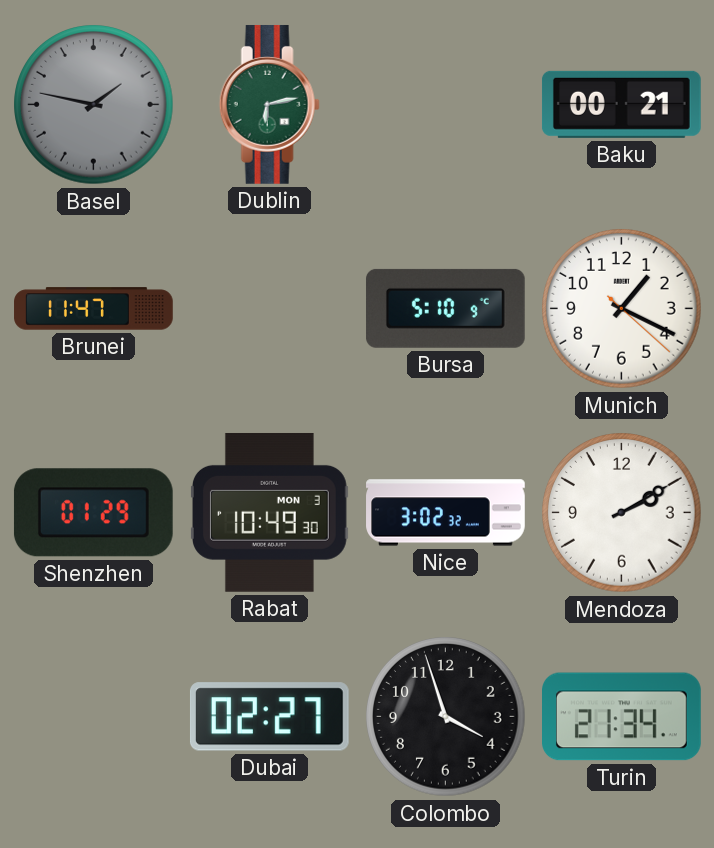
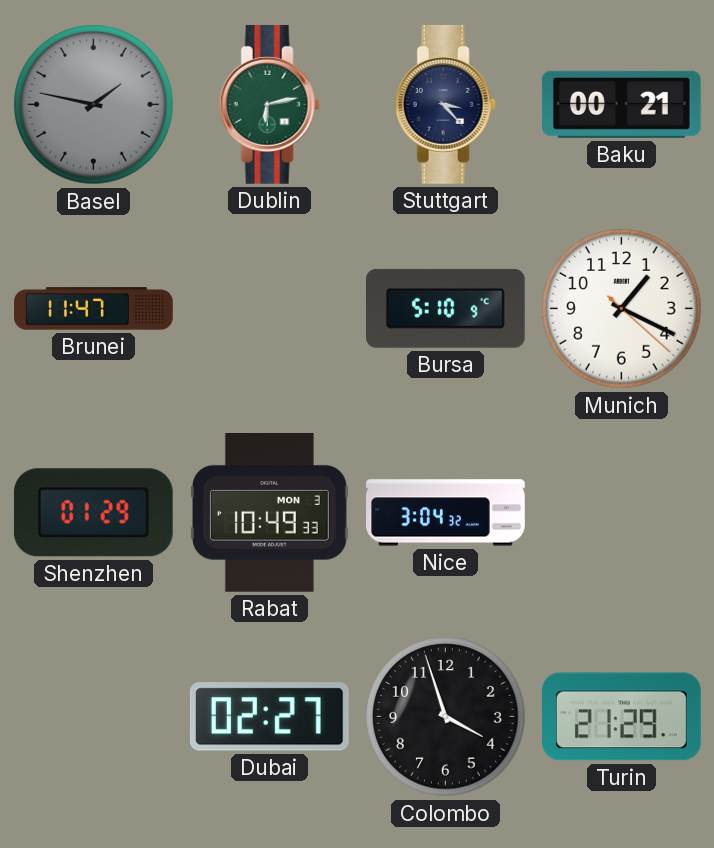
Stuttgart: none -> 3:23
Rabat: 10:49:30 -> 10:49:33
Nice: 3:02 -> 3:04
Mendoza: 2:10 -> none
Turin: 21:34 -> 21:29
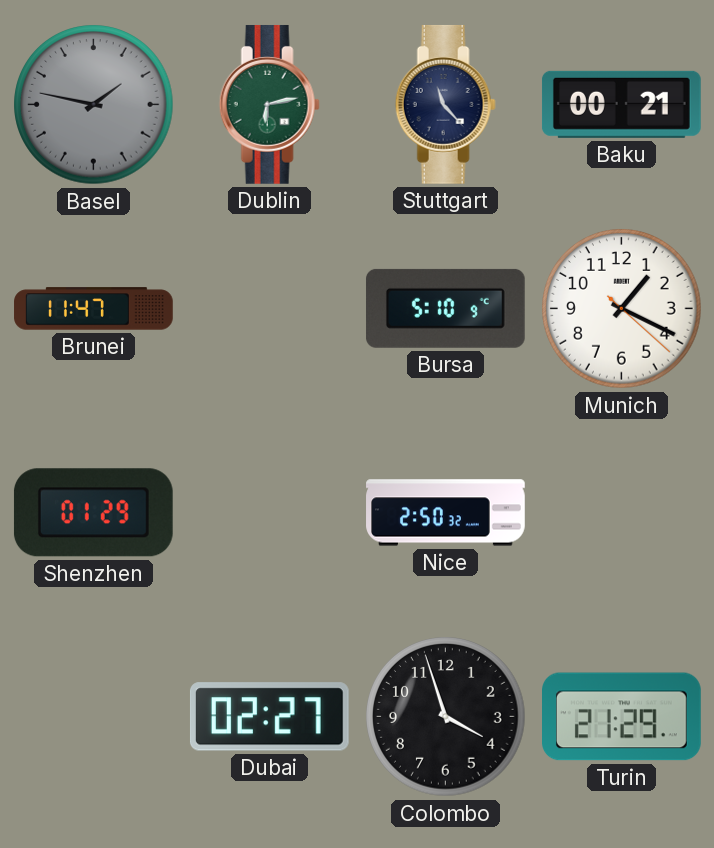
Stuttgart: 3:23 -> 11:23
Rabat: 10:49 -> none
Nice: 3:04 -> 2:50
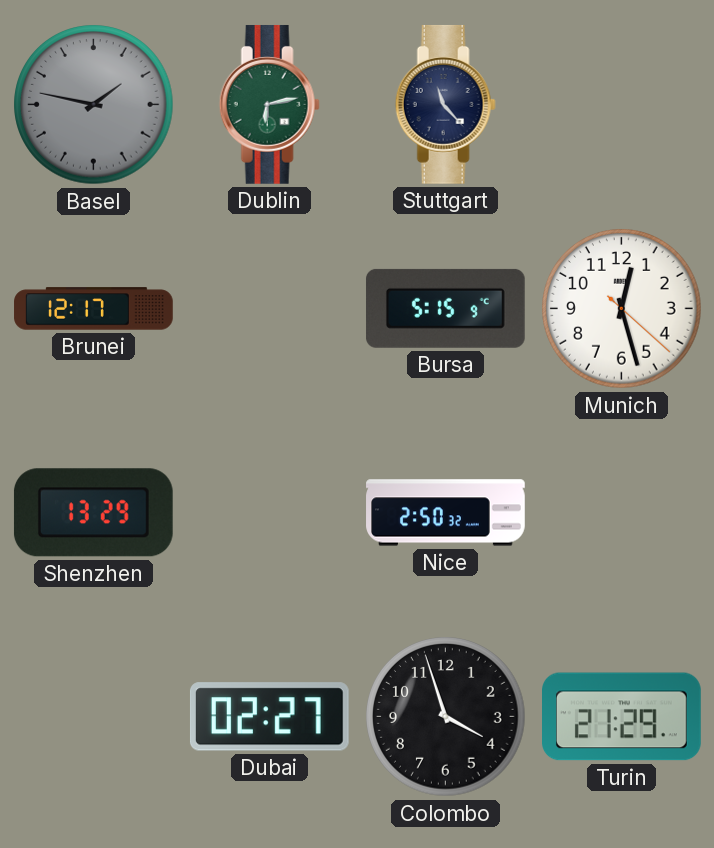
Baku: 00:21 -> none
Brunei: 11:47 -> 12:17
Bursa: 5:10 -> 5:15
Munich: 1:19 -> 12:27
Shenzhen: 01:29 -> 13:29
